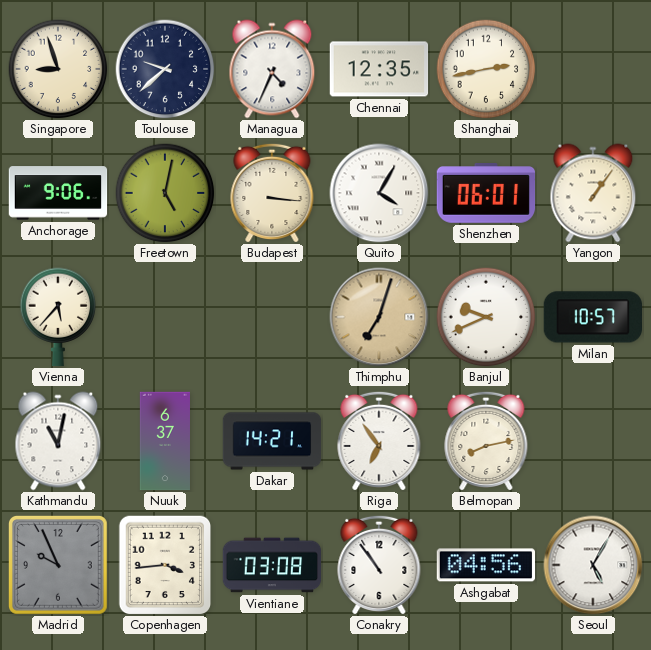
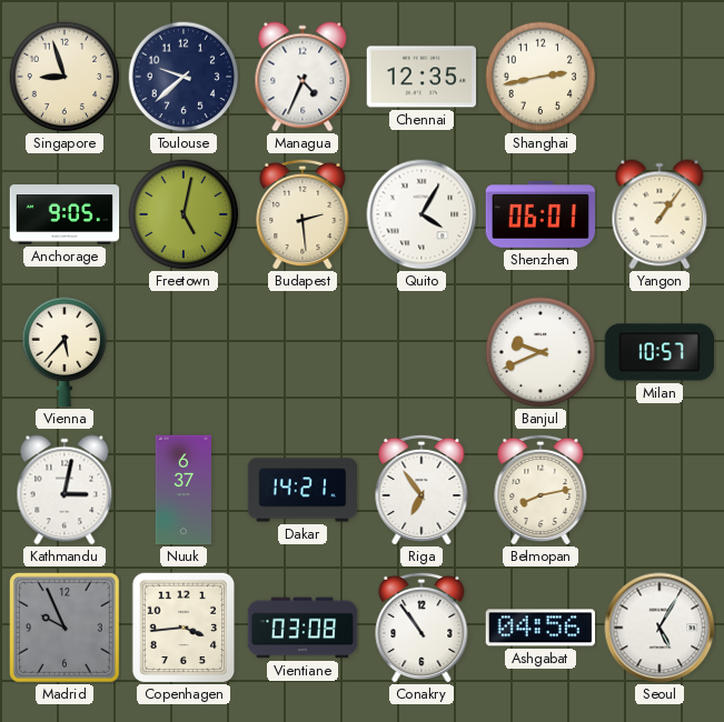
Anchorage: 9:06 -> 9:05
Budapest: 3:16 -> 2:29
Thimphu: 7:03 -> none
Kathmandu: 11:02 -> 3:02
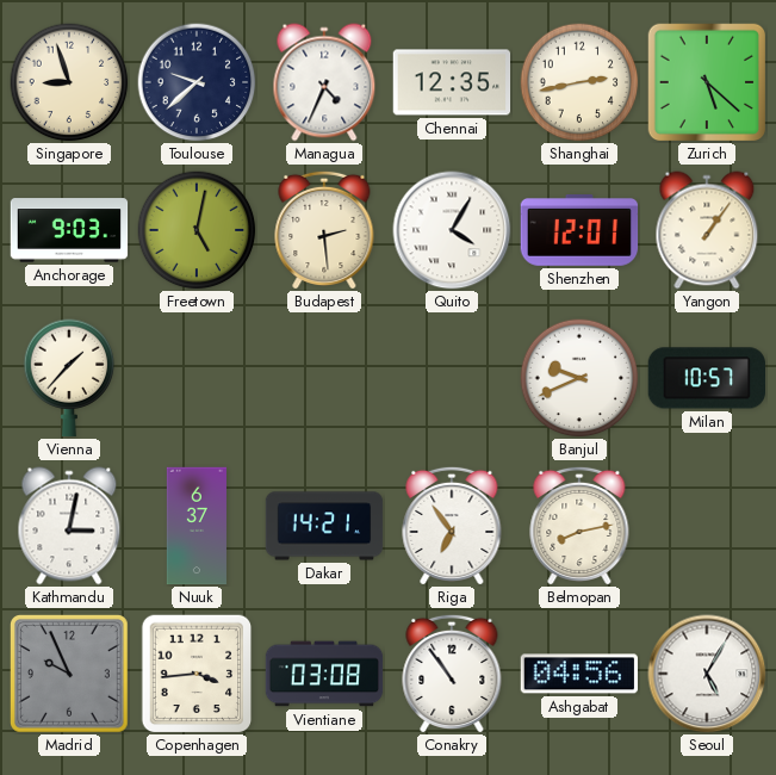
Zurich: none -> 5:22
Anchorage: 9:05 -> 9:03
Shenzhen: 06:01 -> 12:01
Vienna: 5:37 -> 1:37
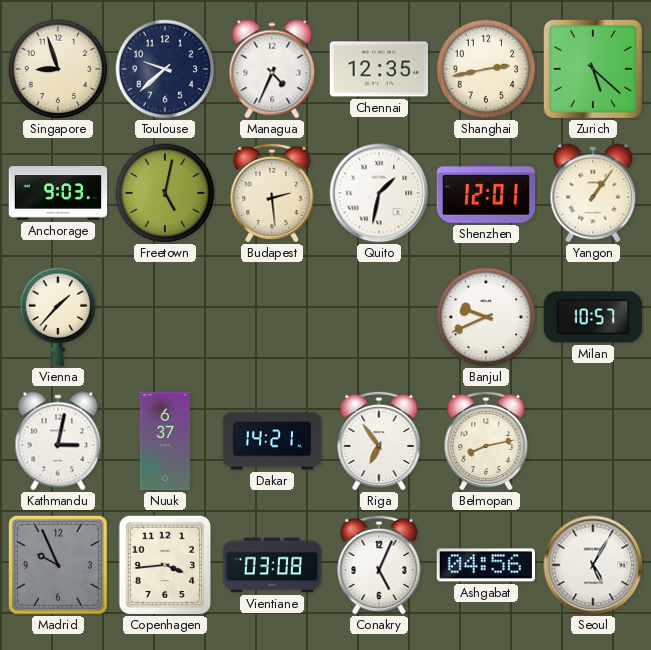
Quito: 4:05 -> 1:32
Conakry: 10:54 -> 5:04
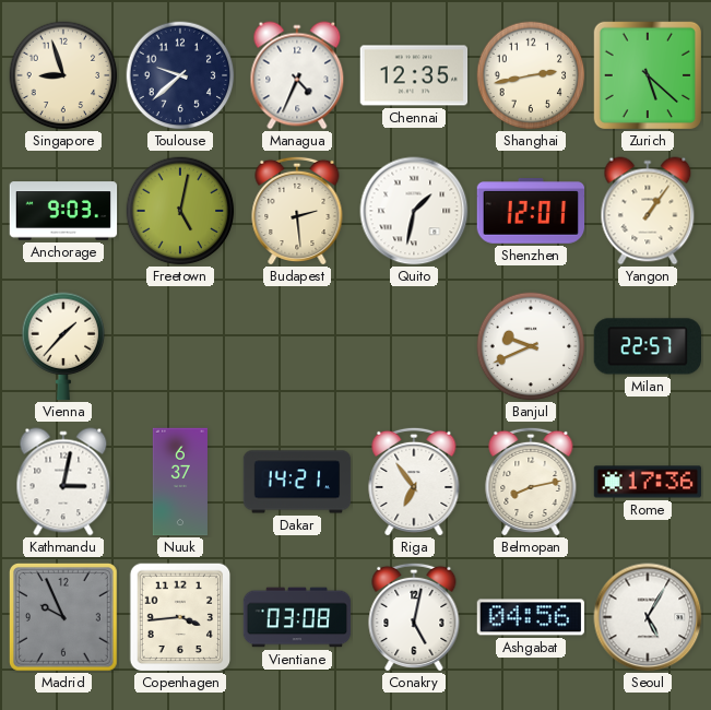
Milan: 10:57 -> 22:57
Rome: none -> 17:36
Conakry: 5:04 -> 5:02
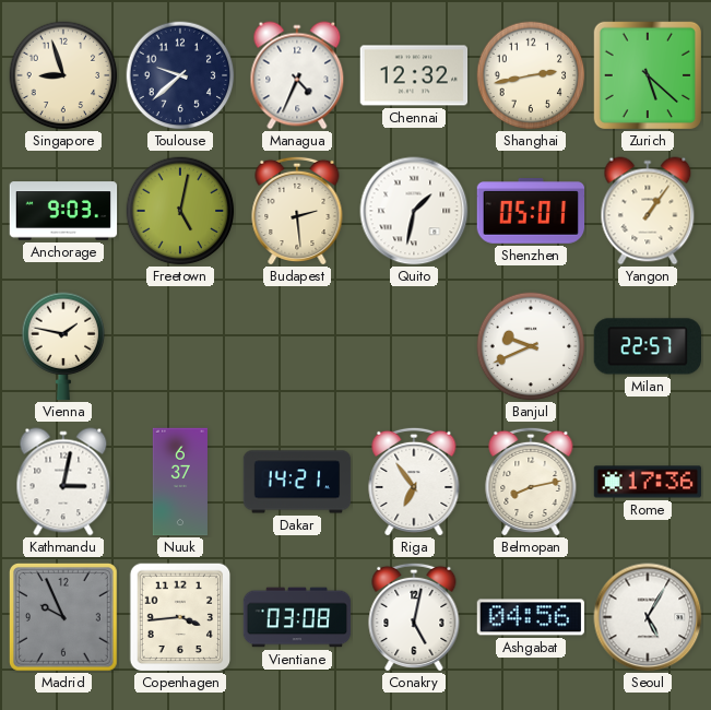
Chennai: 12:35 -> 12:32
Shenzhen: 12:01 -> 05:01
Vienna: 1:37 -> 1:47
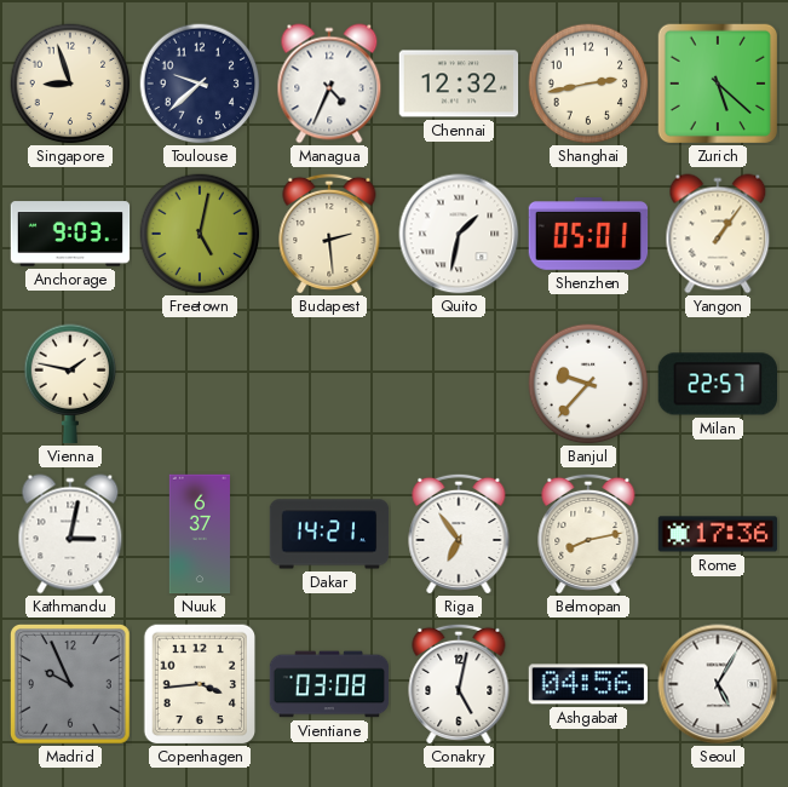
Banjul: 9:41 -> 9:37
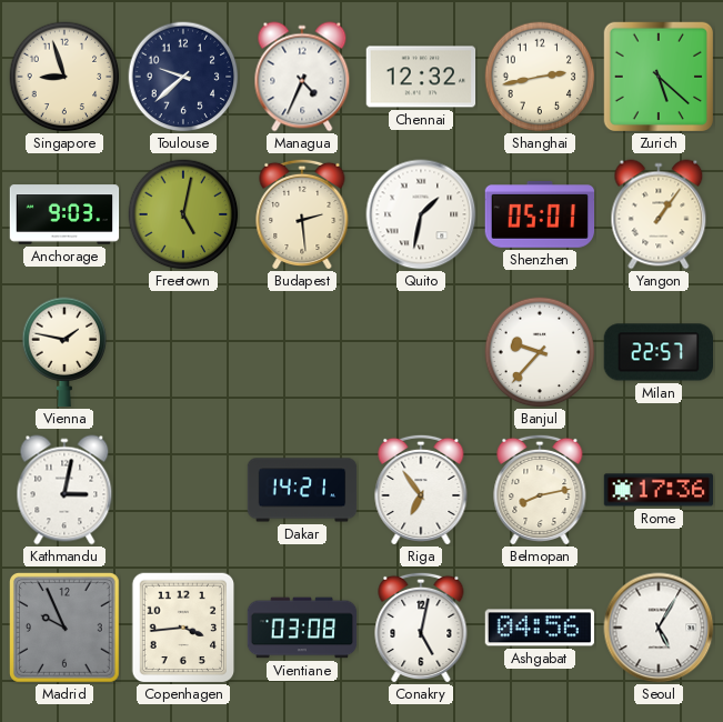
Nuuk: 6:37 -> none
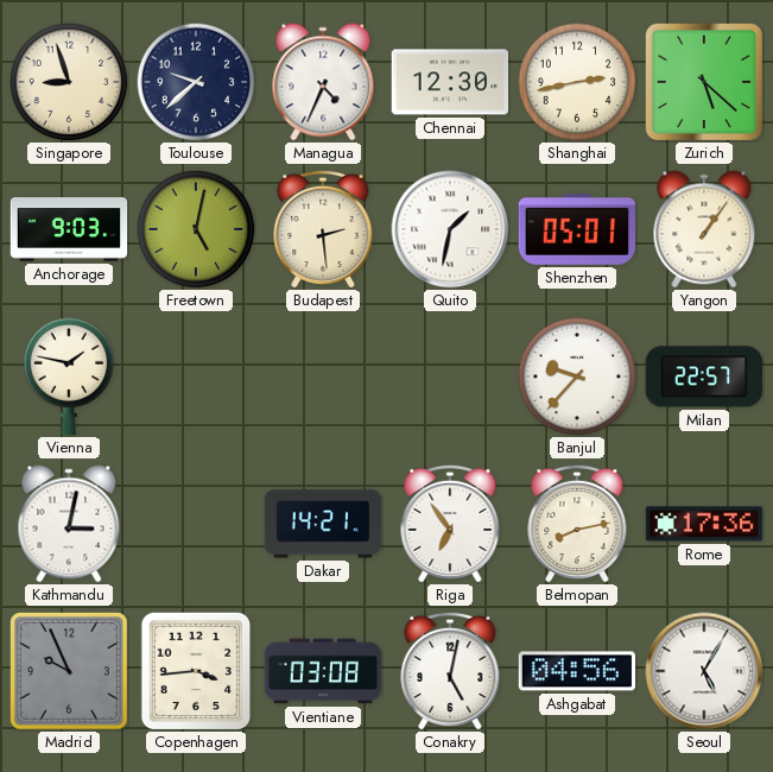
Chennai: 12:32 -> 12:30
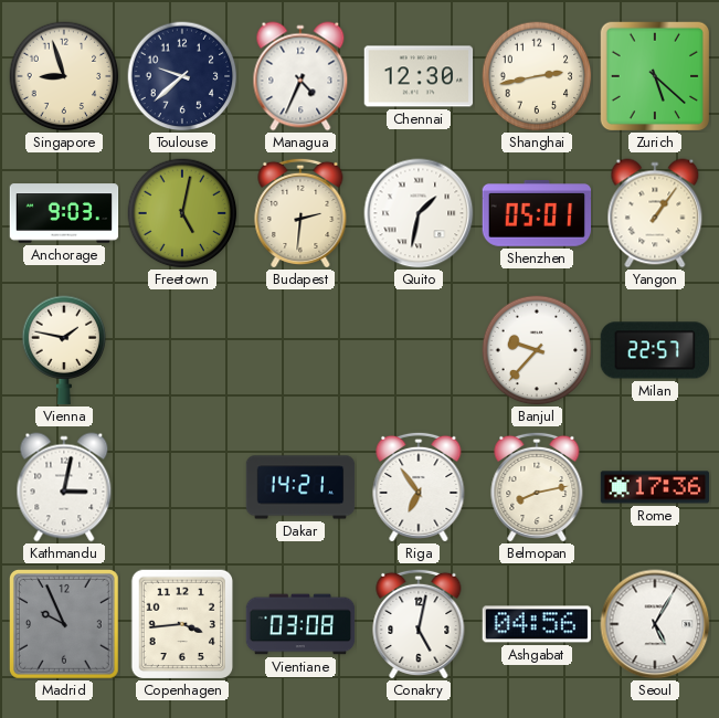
Budapest: 2:29 -> 2:31
